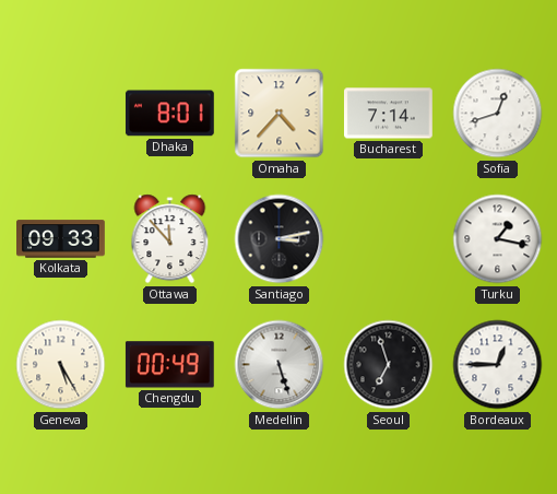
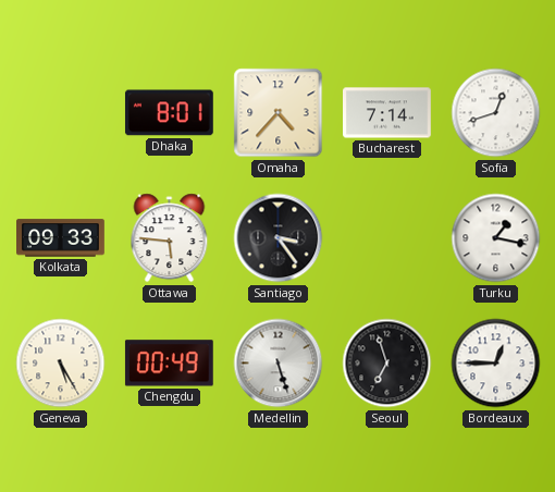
Ottawa: 11:53 -> 5:46
Santiago: 3:13 -> 3:24
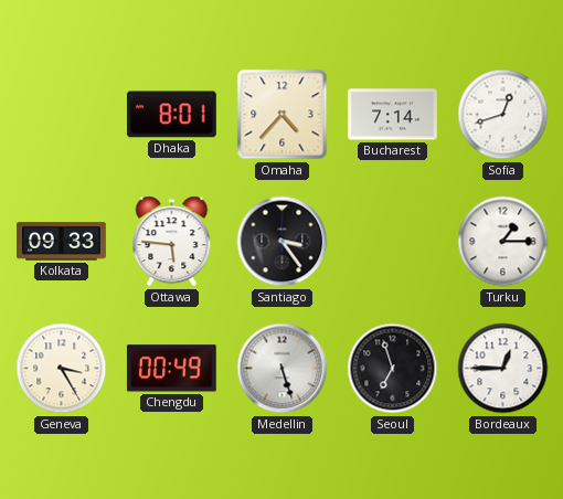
Turku: 1:17 -> 1:15
Geneva: 5:25 -> 3:25
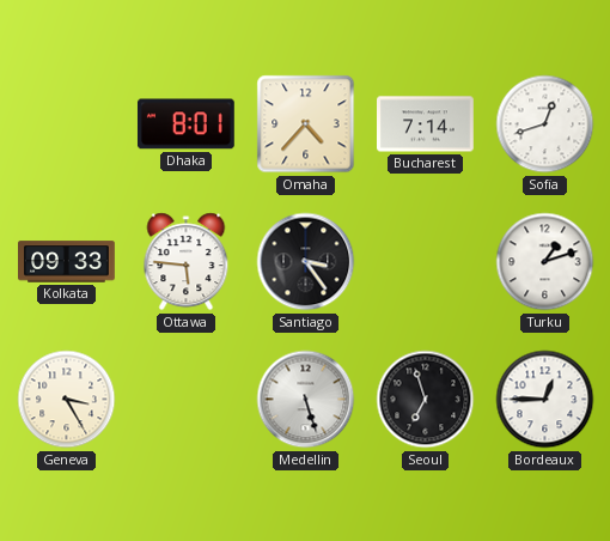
Turku: 1:15 -> 1:12
Chengdu: 00:49 -> none
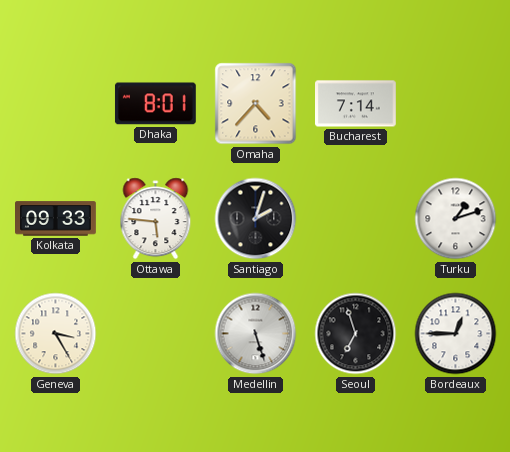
Sofia: 12:42 -> none
Santiago: 3:24 -> 2:03
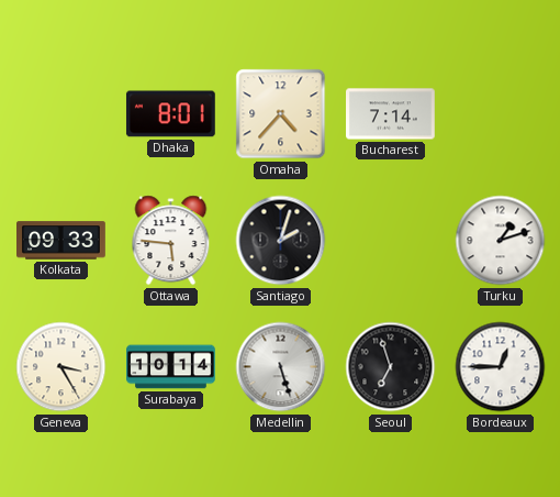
Surabaya: none -> 10:14
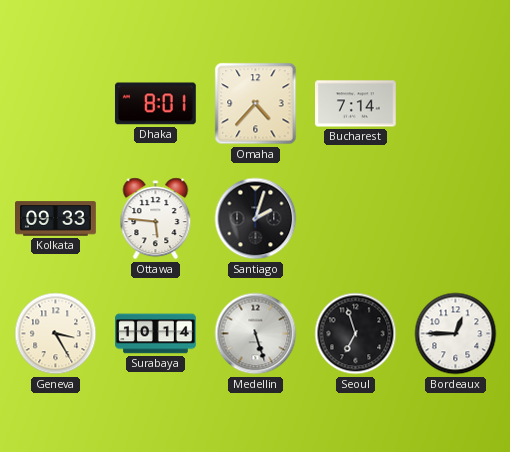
Turku: 1:12 -> none
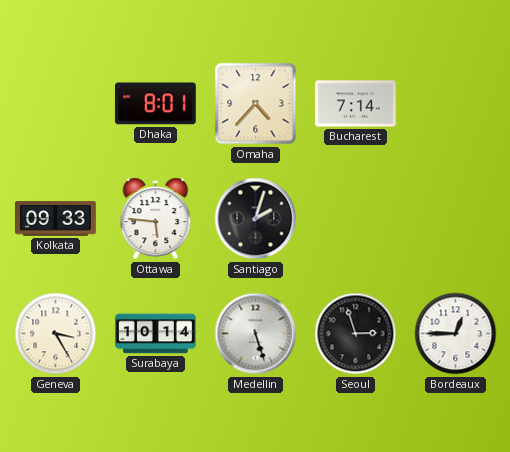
Seoul: 6:57 -> 2:57
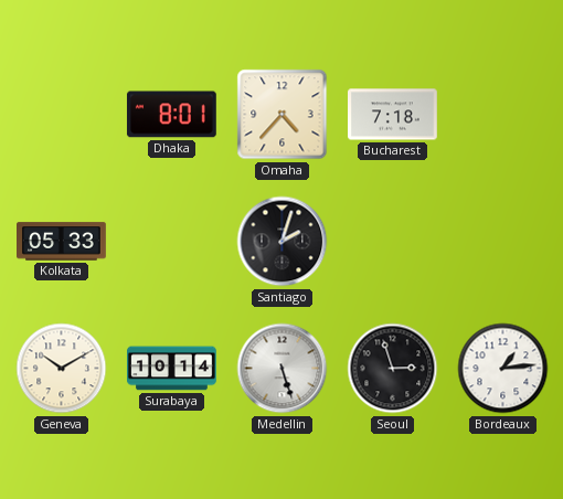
Bucharest: 7:14 -> 7:18
Kolkata: 09:33 -> 05:33
Ottawa: 5:46 -> none
Geneva: 3:25 -> 10:10
Bordeaux: 12:45 -> 1:14
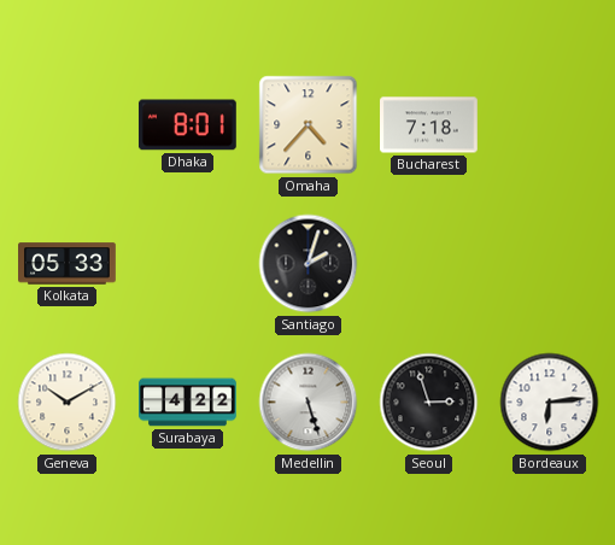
Surabaya: 10:14 -> 4:22
Bordeaux: 1:14 -> 6:14
